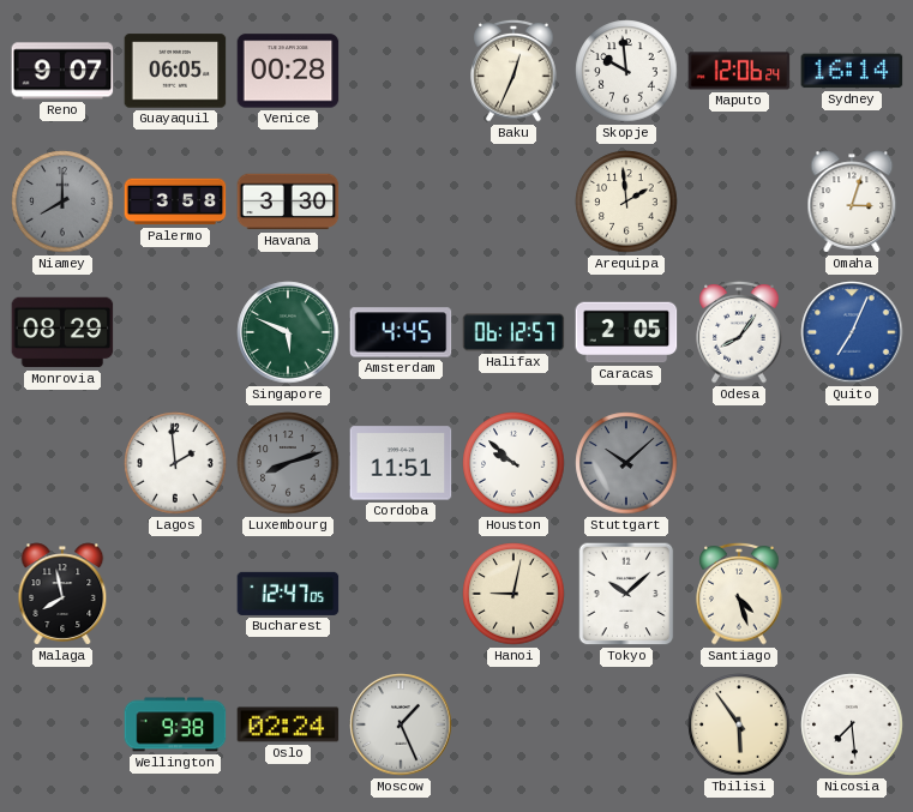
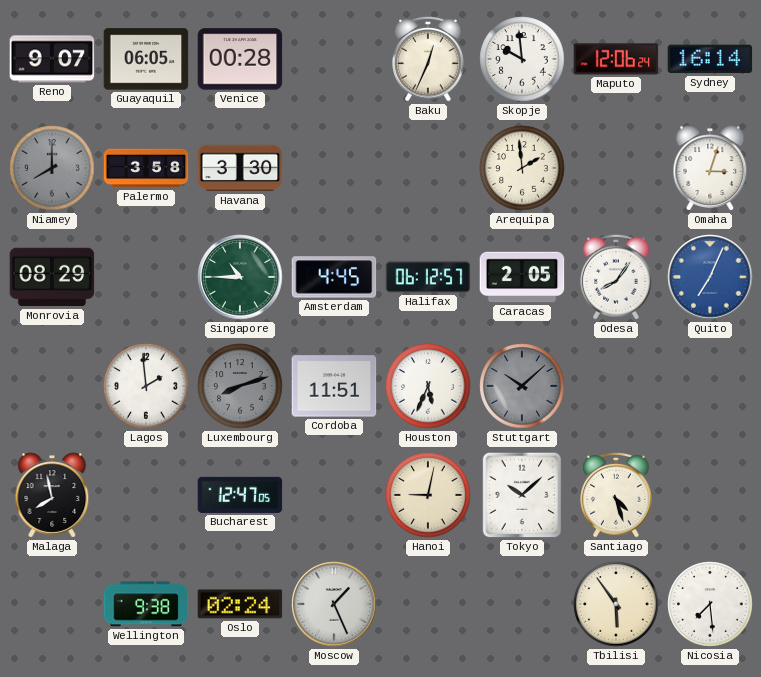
Singapore: 5:49 -> 10:45
Houston: 9:52 -> 5:34
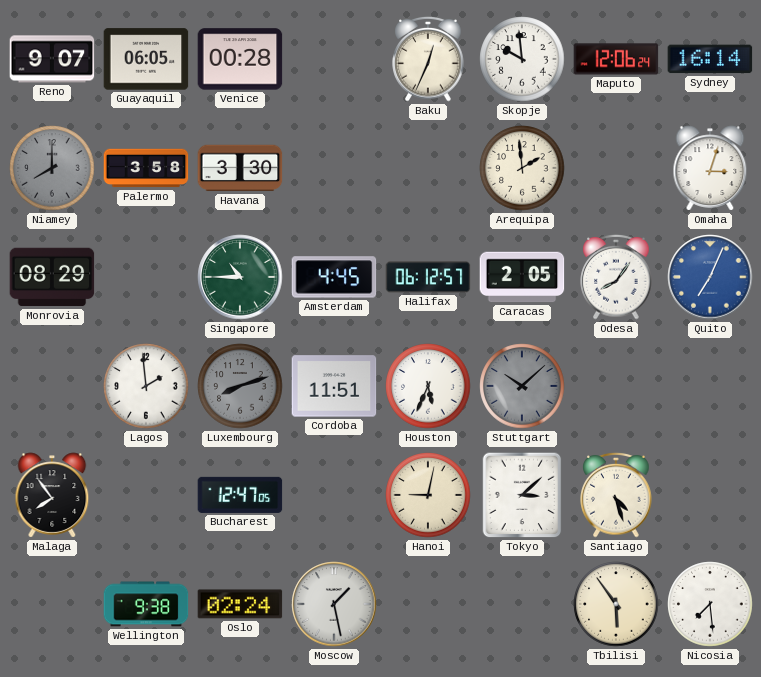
Malaga: 7:58 -> 7:54
Tokyo: 10:08 -> 3:08
Moscow: 1:26 -> 1:28
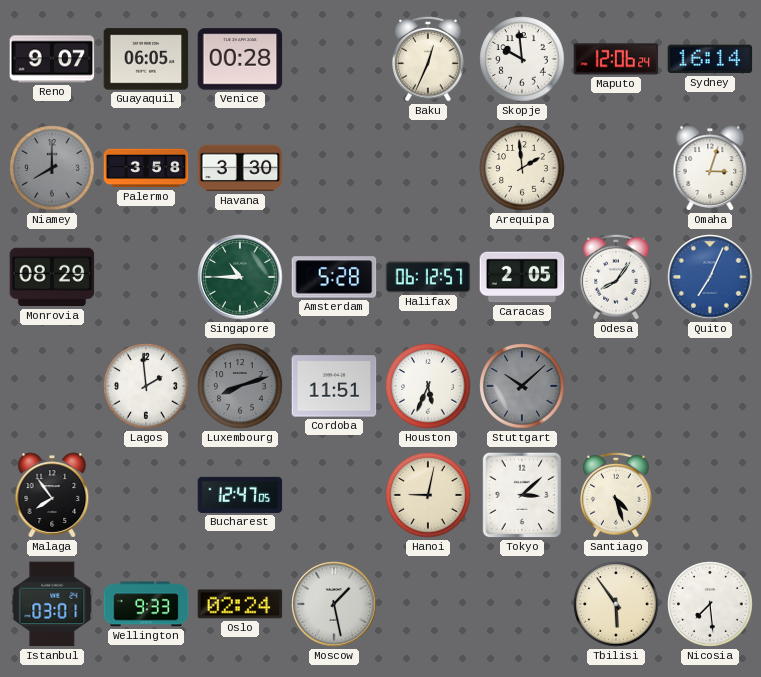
Amsterdam: 4:45 -> 5:28
Istanbul: none -> 03:01
Wellington: 9:38 -> 9:33
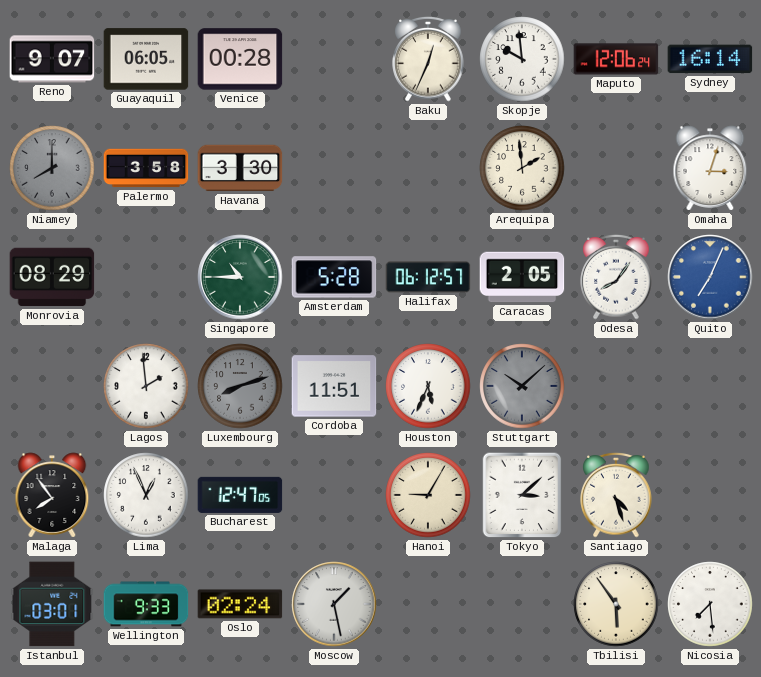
Lima: none -> 12:56
Hanoi: 9:02 -> 9:05
